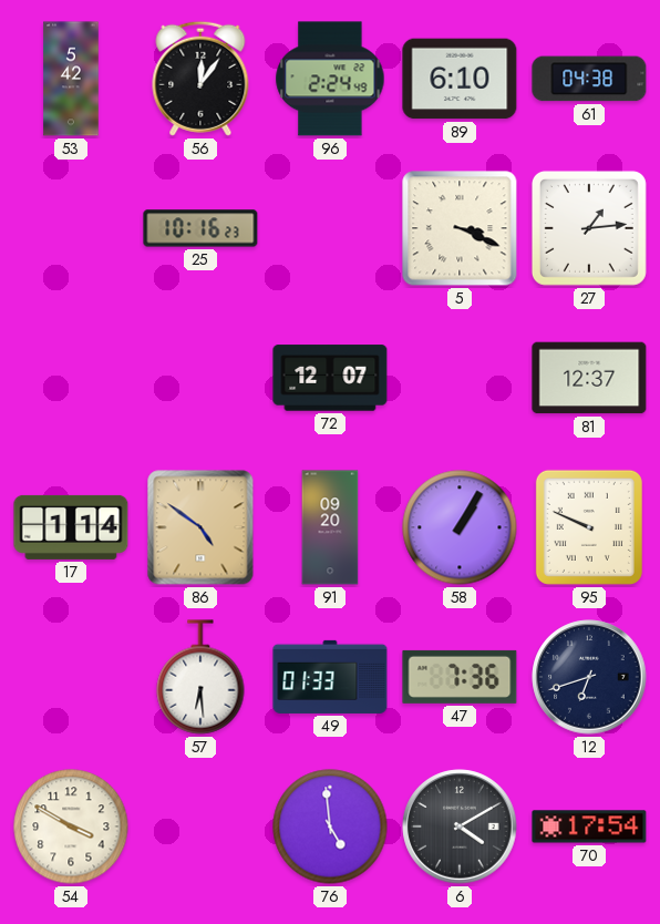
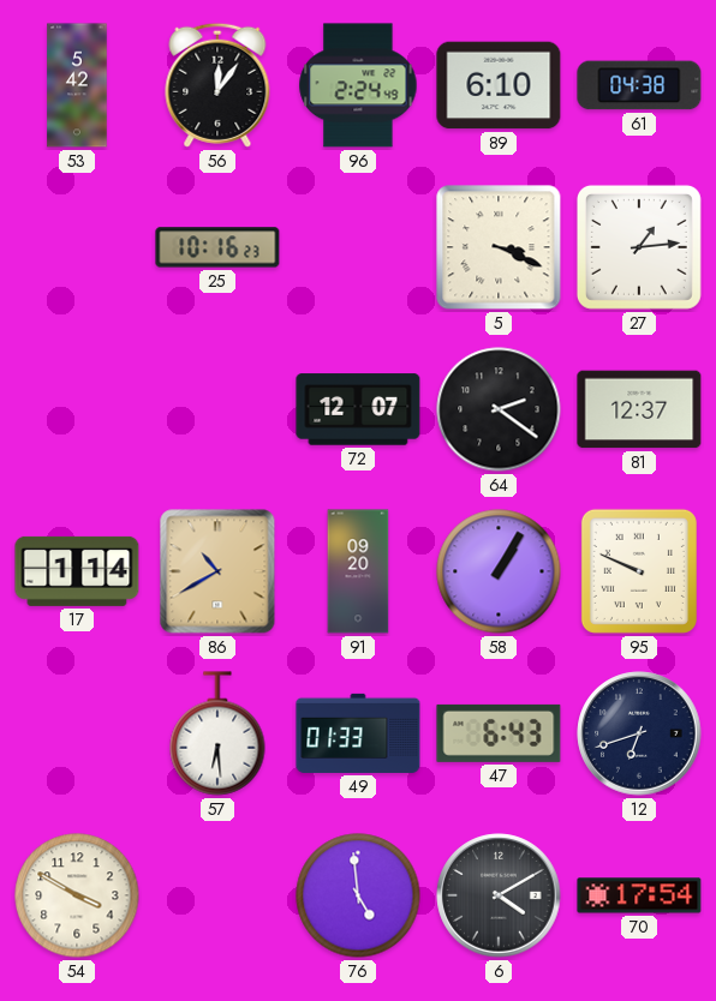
64: none -> 2:21
86: 4:51 -> 10:40
47: 7:36 -> 6:43
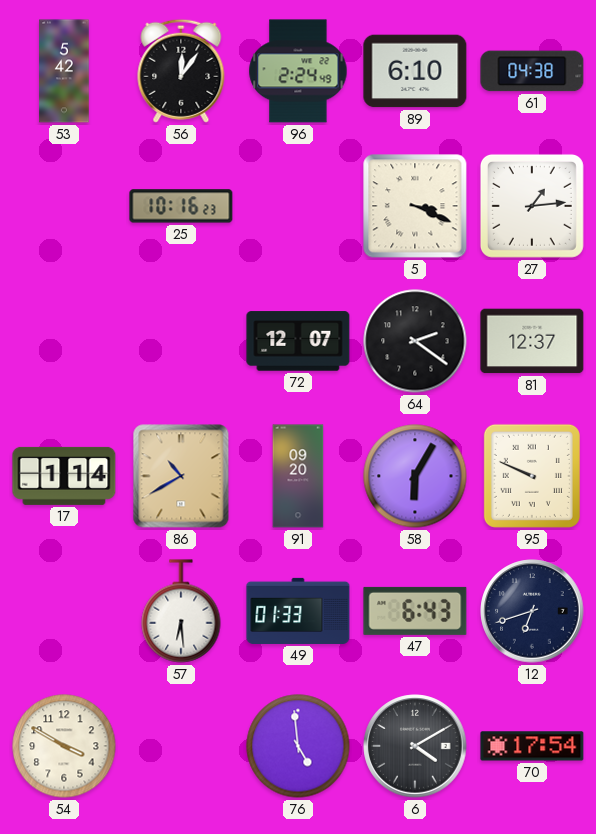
58: 1:05 -> 6:05
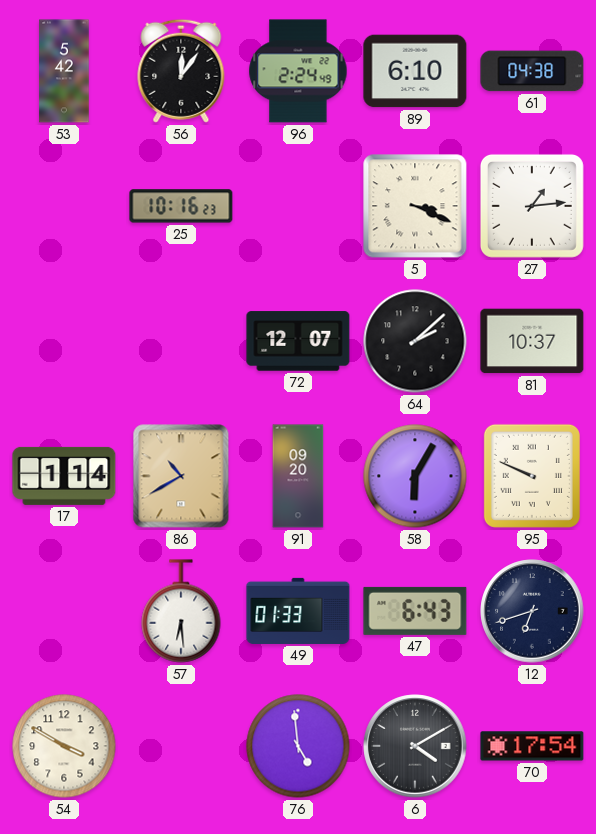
64: 2:21 -> 2:08
81: 12:37 -> 10:37
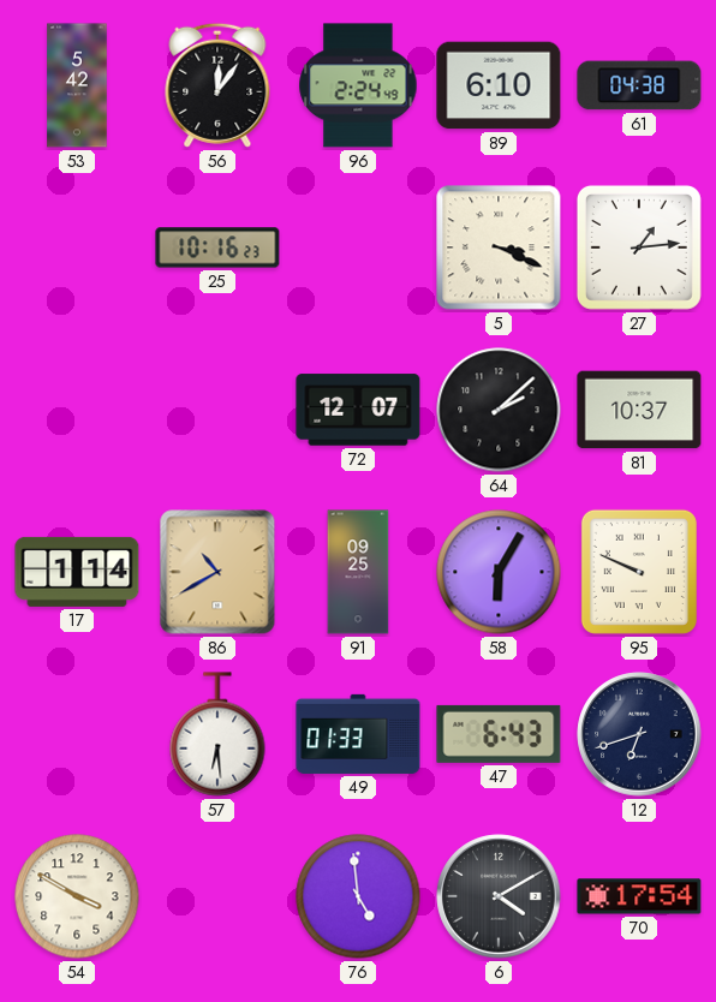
91: 09:20 -> 09:25
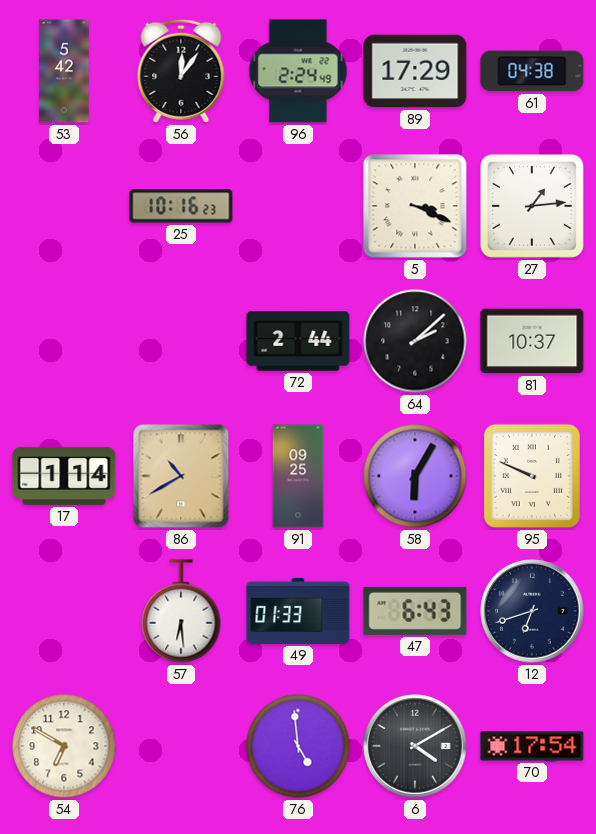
89: 6:10 -> 17:29
72: 12:07 -> 2:44
54: 3:50 -> 6:50
